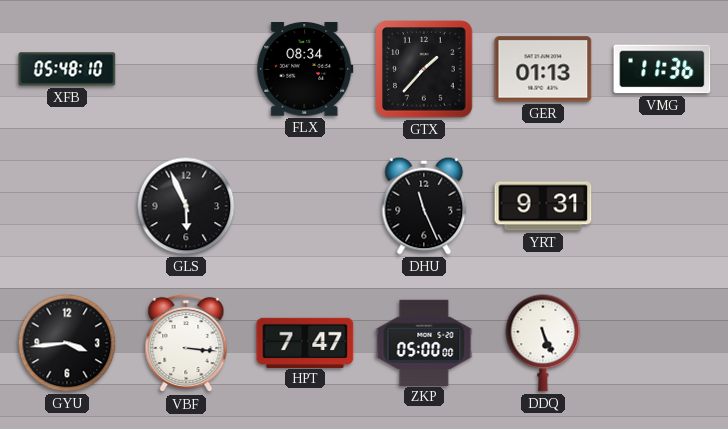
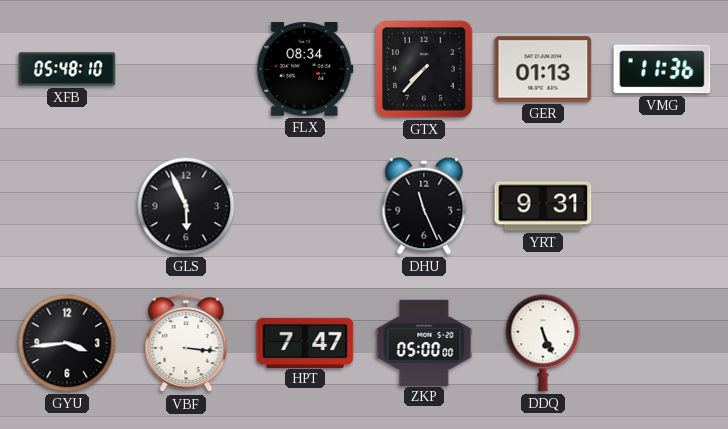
GTX: 1:37 -> 7:37
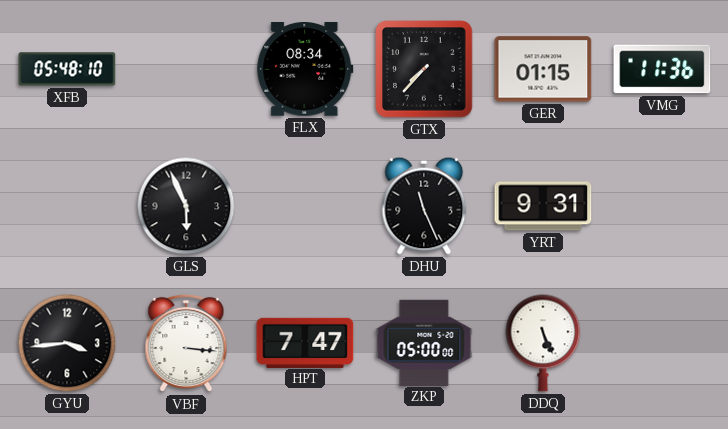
GER: 01:13 -> 01:15
